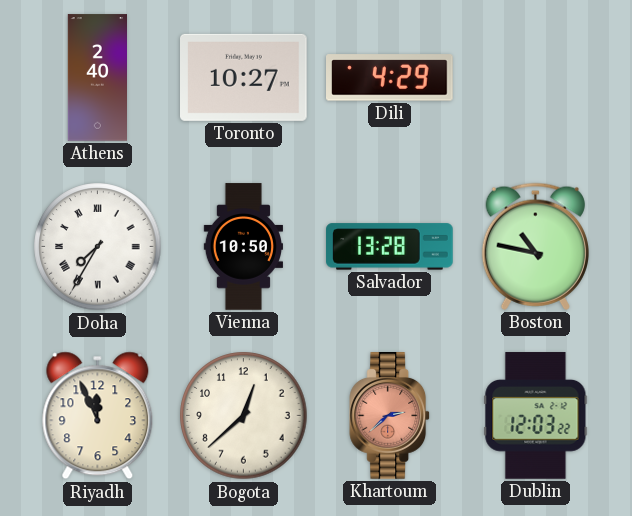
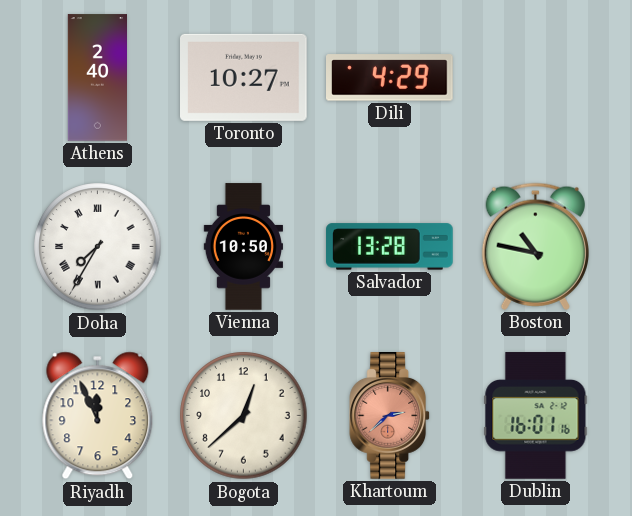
Dublin: 12:03 -> 16:01
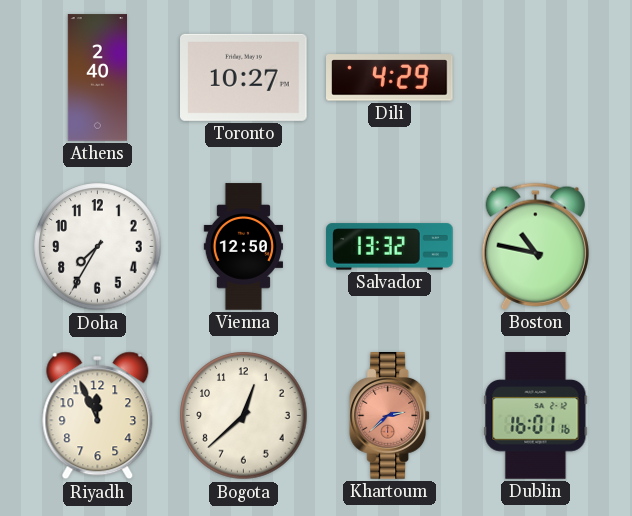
Doha numerals: Roman -> Arabic
Vienna: 10:50 -> 12:50
Salvador: 13:28 -> 13:32
